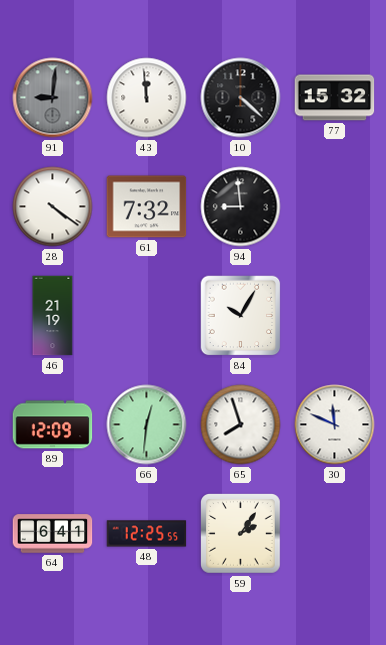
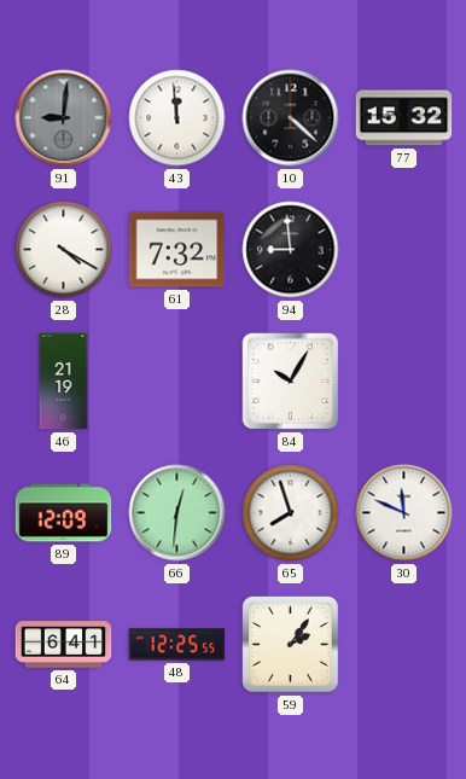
28: 4:21 -> 4:20
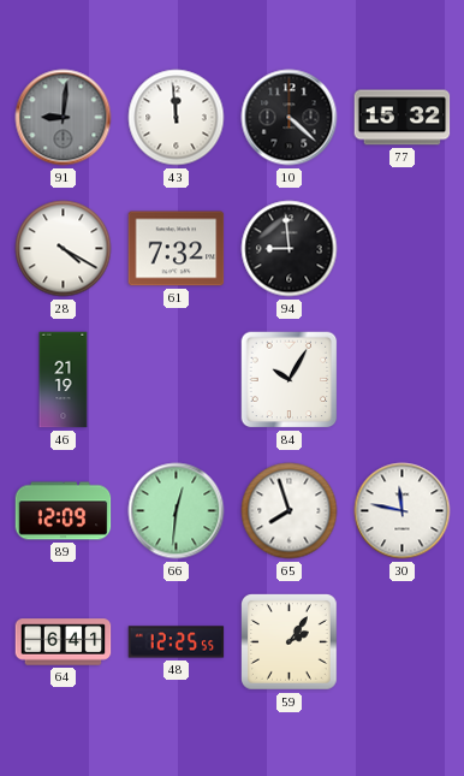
30: 11:49 -> 11:47
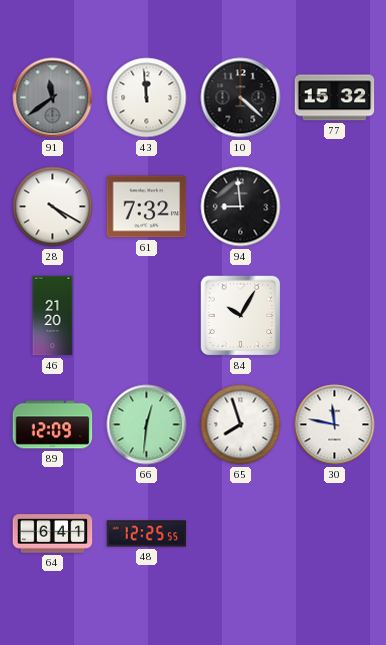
91: 9:01 -> 11:39
46: 21:19 -> 21:20
59: 2:06 -> none
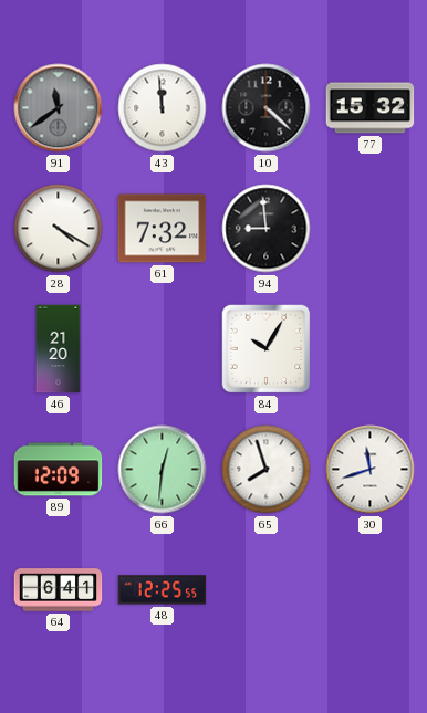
30: 11:47 -> 11:42
